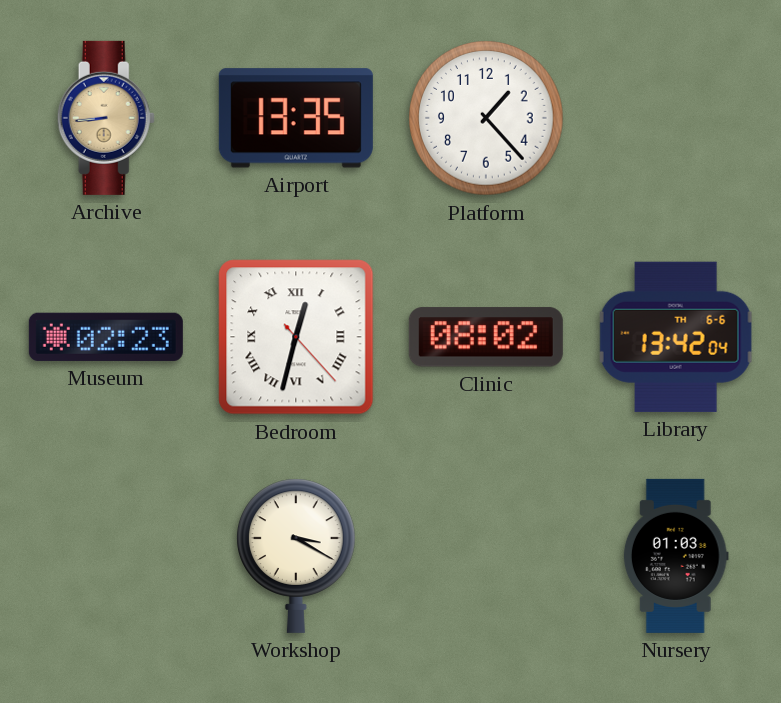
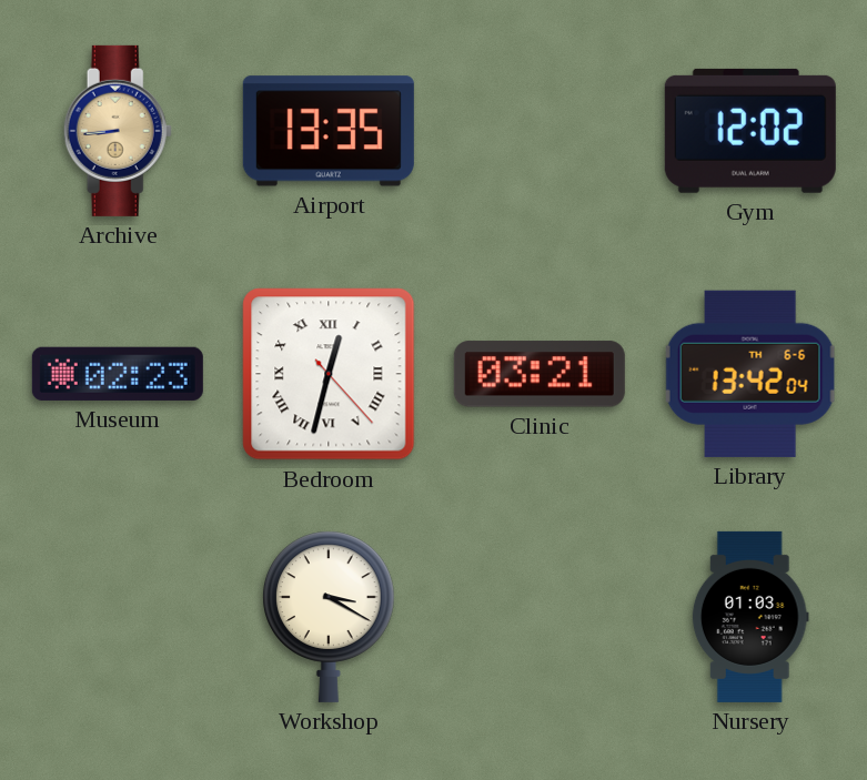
Platform: 1:23 -> none
Gym: none -> 12:02
Clinic: 08:02 -> 03:21
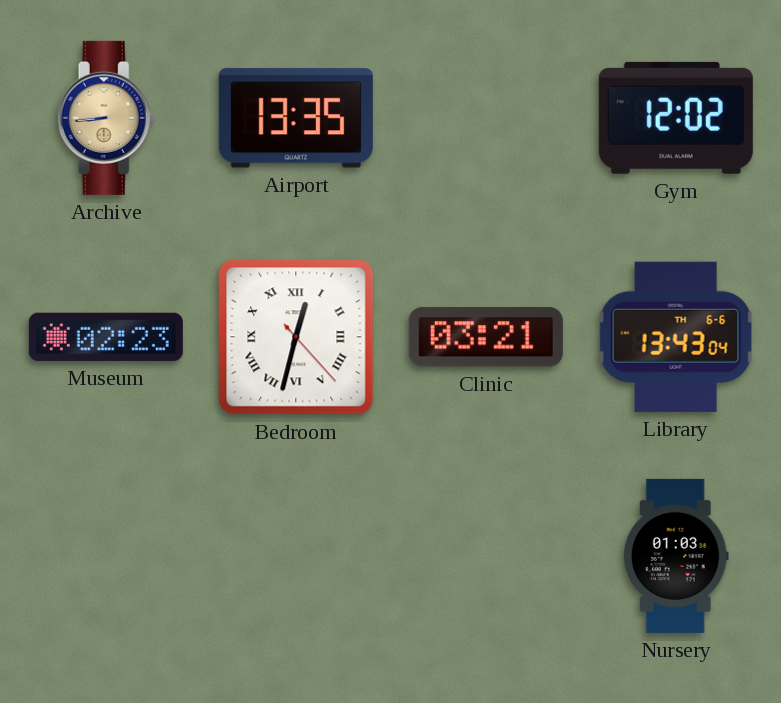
Library: 13:42 -> 13:43
Workshop: 3:20 -> none
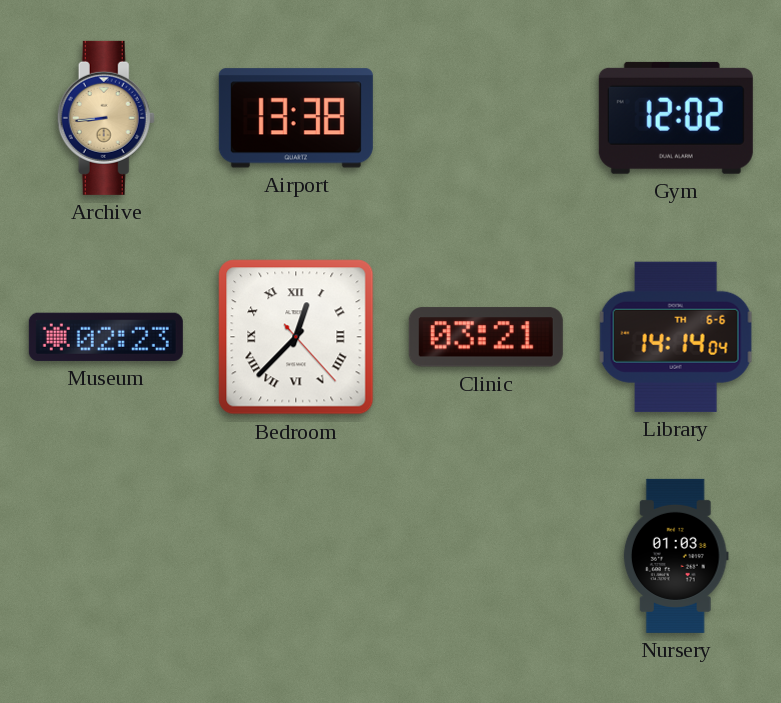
Airport: 13:35 -> 13:38
Bedroom: 12:32 -> 12:37
Library: 13:43 -> 14:14
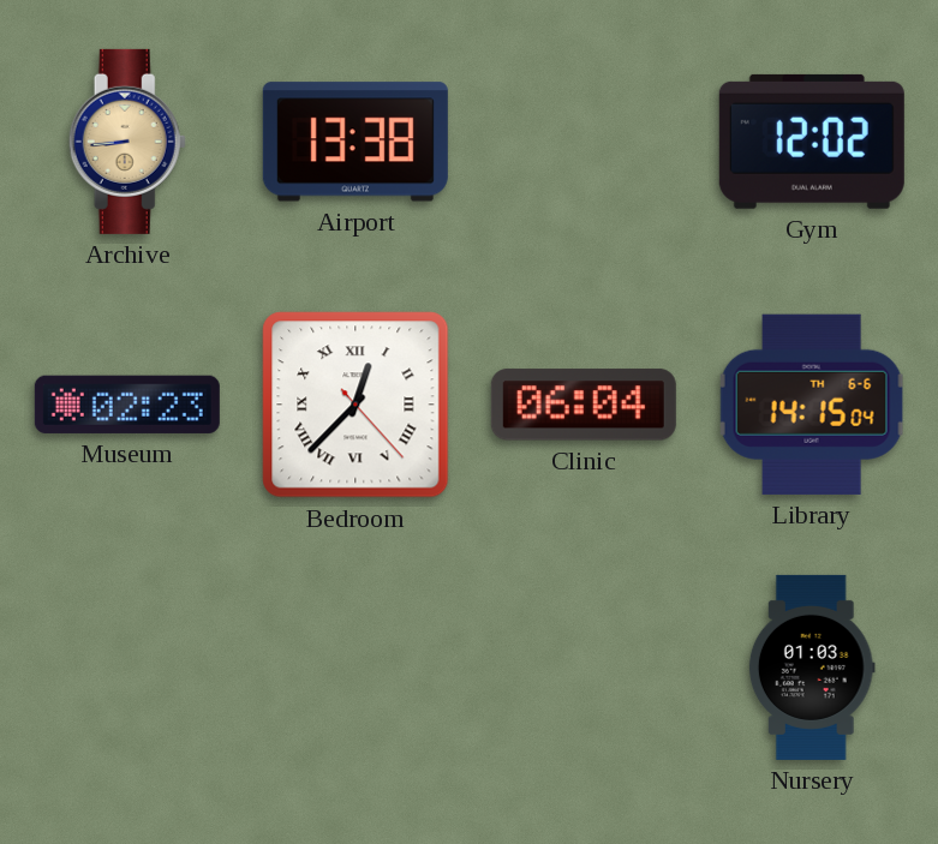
Clinic: 03:21 -> 06:04
Library: 14:14 -> 14:15
